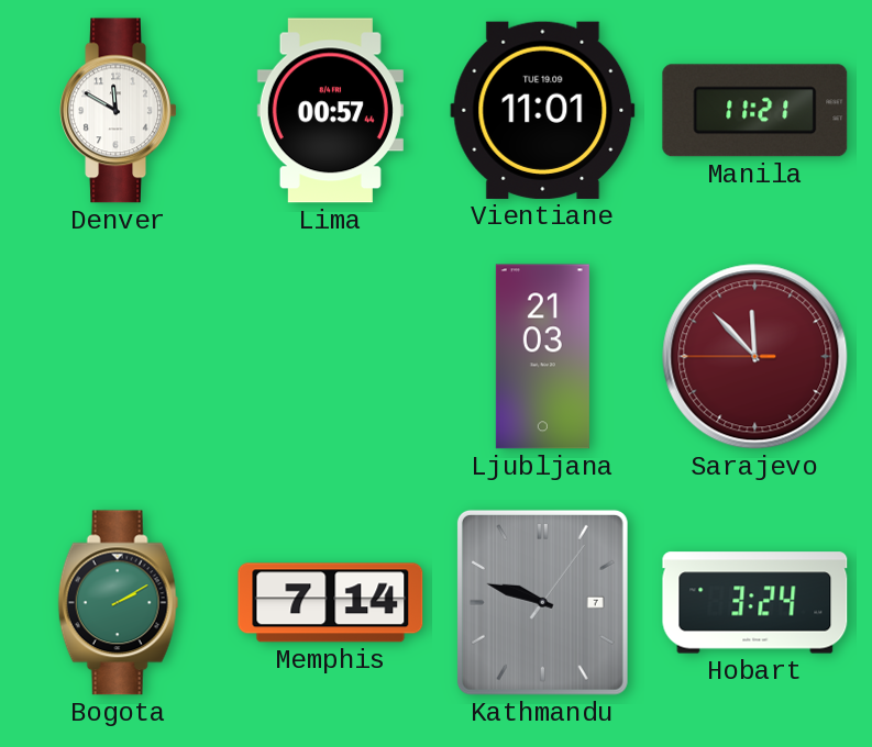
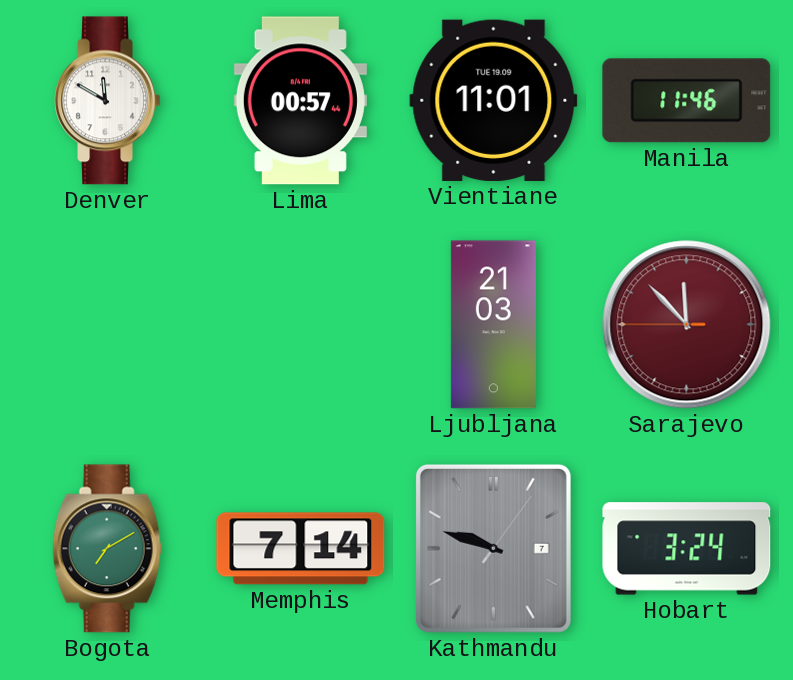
Manila: 11:21 -> 11:46
Bogota: 2:10 -> 7:10
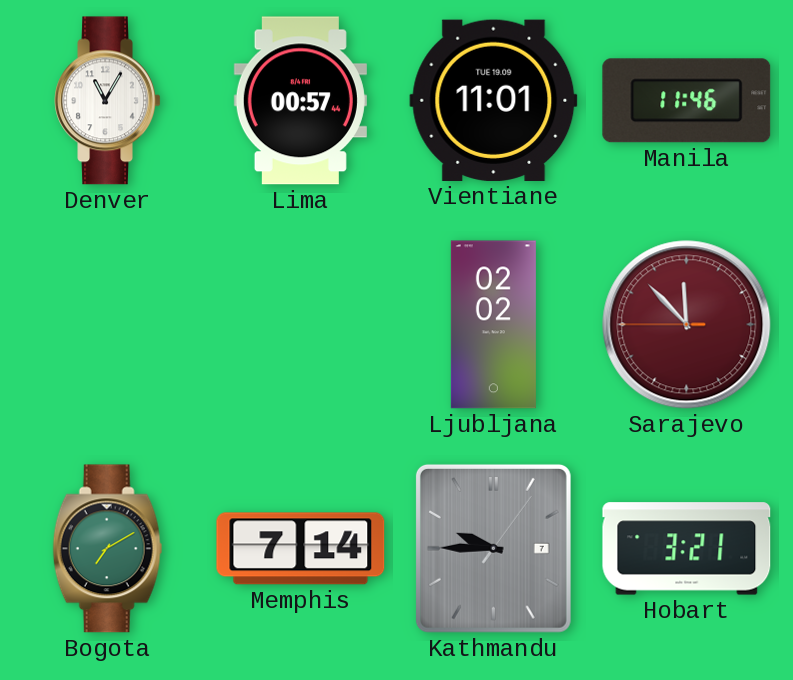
Denver: 11:50 -> 11:05
Ljubljana: 21:03 -> 02:02
Kathmandu: 9:48 -> 9:45
Hobart: 3:24 -> 3:21
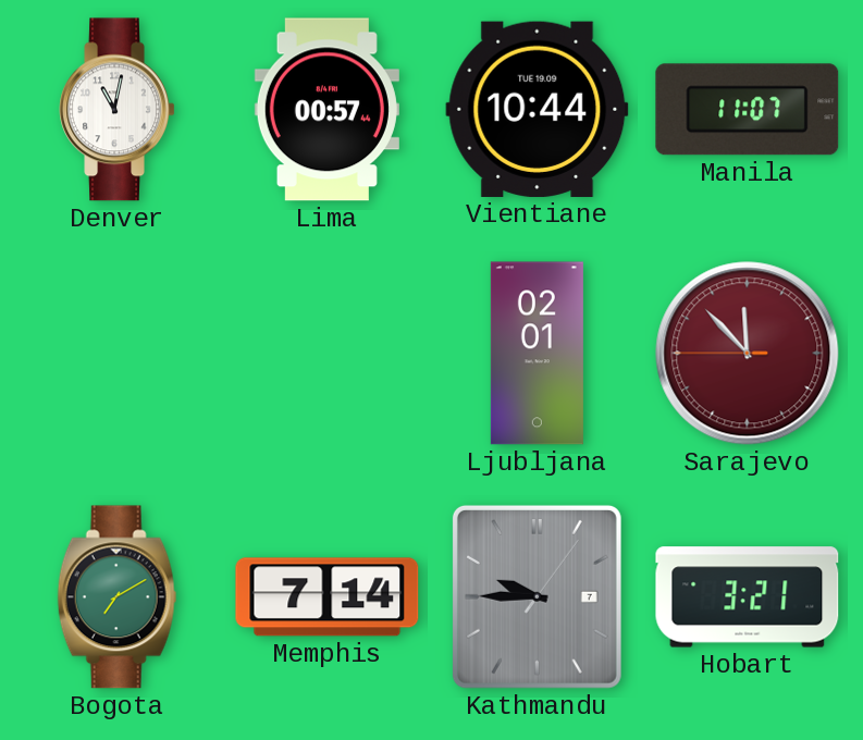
Denver: 11:05 -> 11:02
Vientiane: 11:01 -> 10:44
Manila: 11:46 -> 11:07
Ljubljana: 02:02 -> 02:01
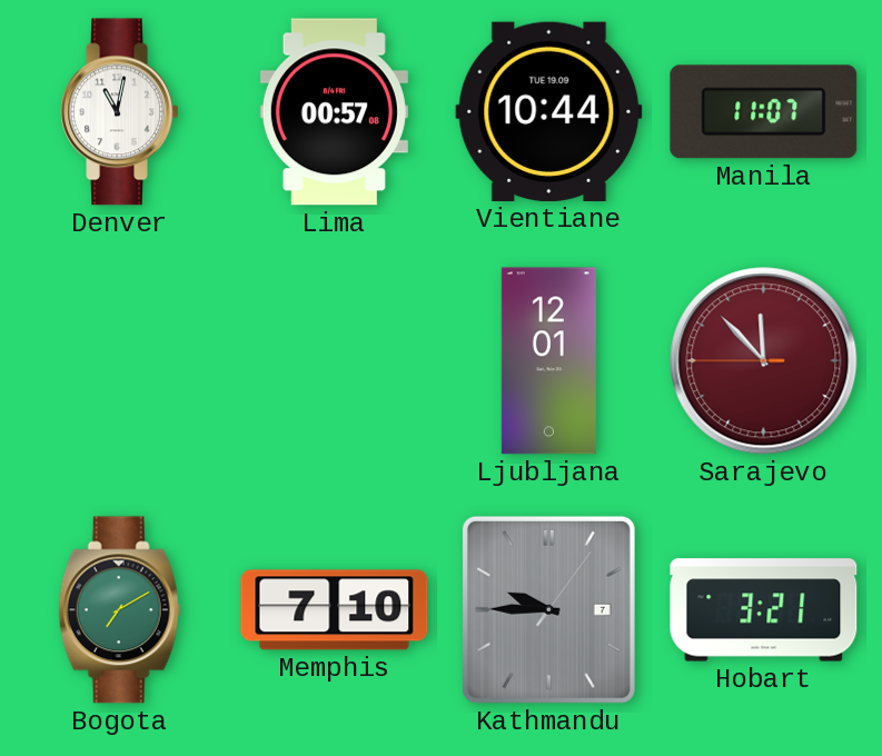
Lima: 00:57:44 -> 00:57:08
Ljubljana: 02:01 -> 12:01
Memphis: 7:14 -> 7:10
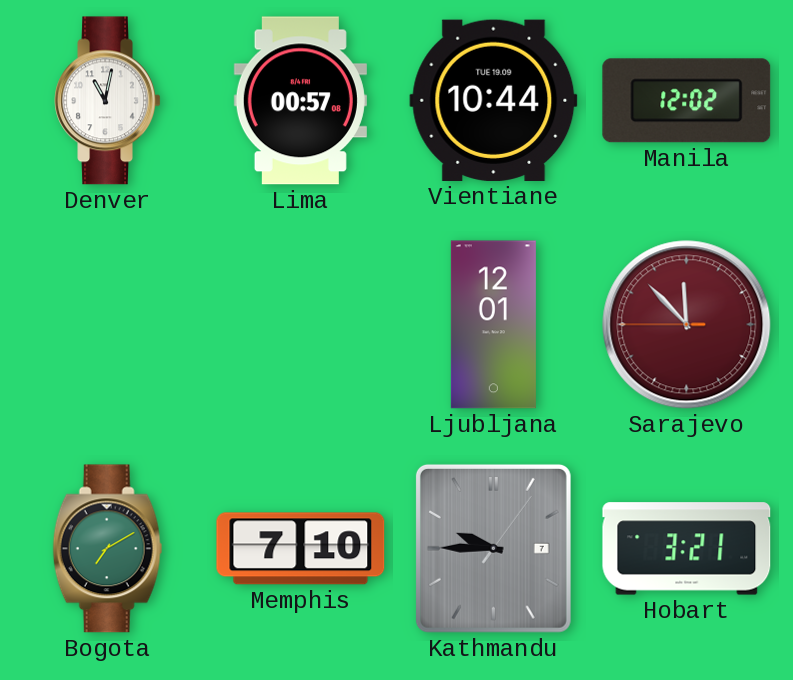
Manila: 11:07 -> 12:02
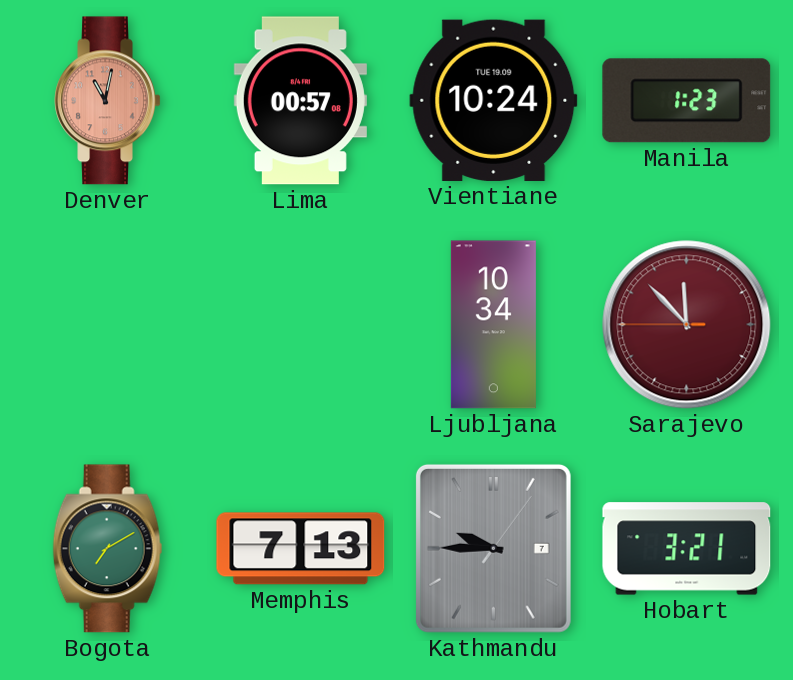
Denver dial: white -> salmon
Vientiane: 10:44 -> 10:24
Manila: 12:02 -> 1:23
Ljubljana: 12:01 -> 10:34
Memphis: 7:10 -> 7:13
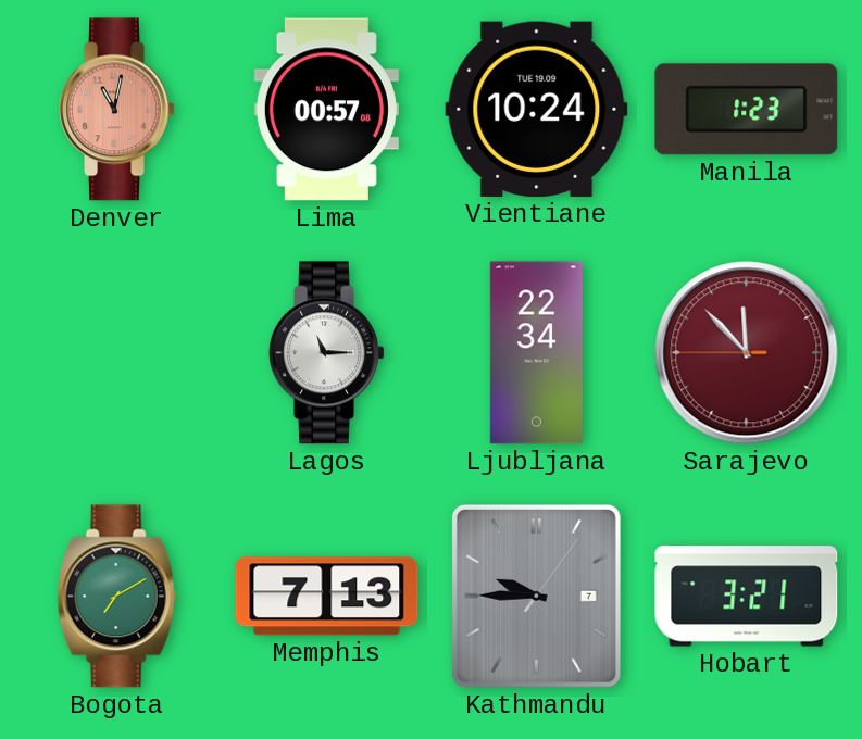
Lagos: none -> 11:15
Ljubljana: 10:34 -> 22:34
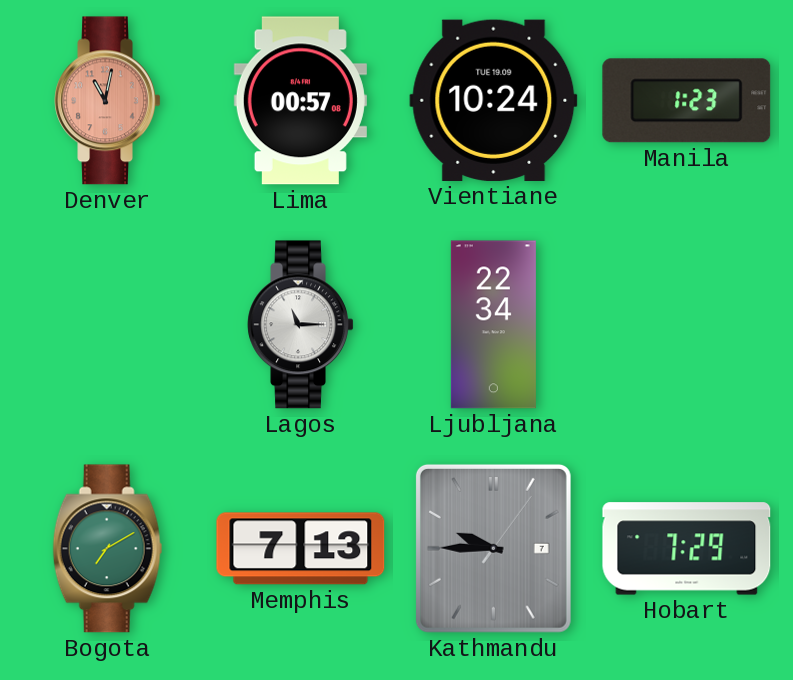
Sarajevo: 11:52 -> none
Hobart: 3:21 -> 7:29
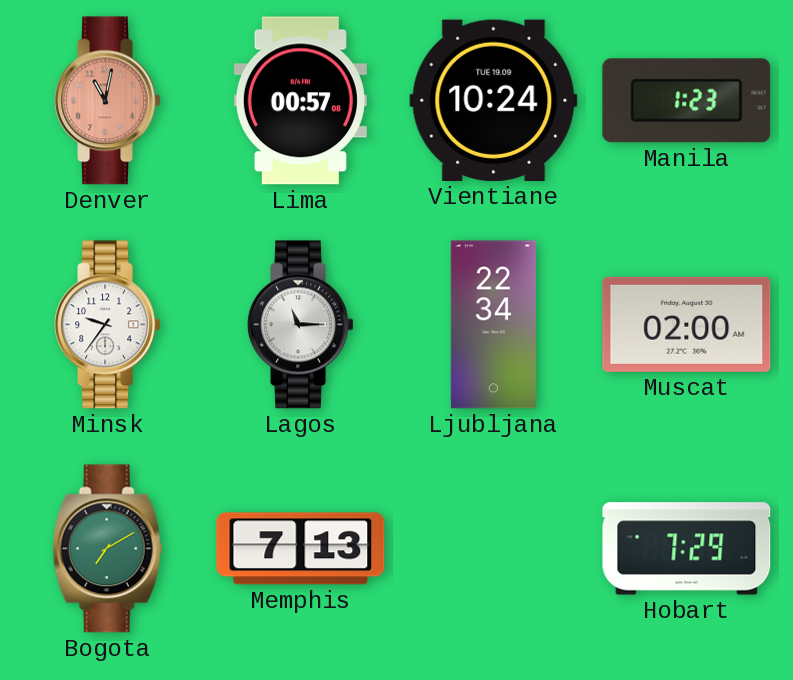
Minsk: none -> 9:36
Muscat: none -> 02:00
Kathmandu: 9:45 -> none
